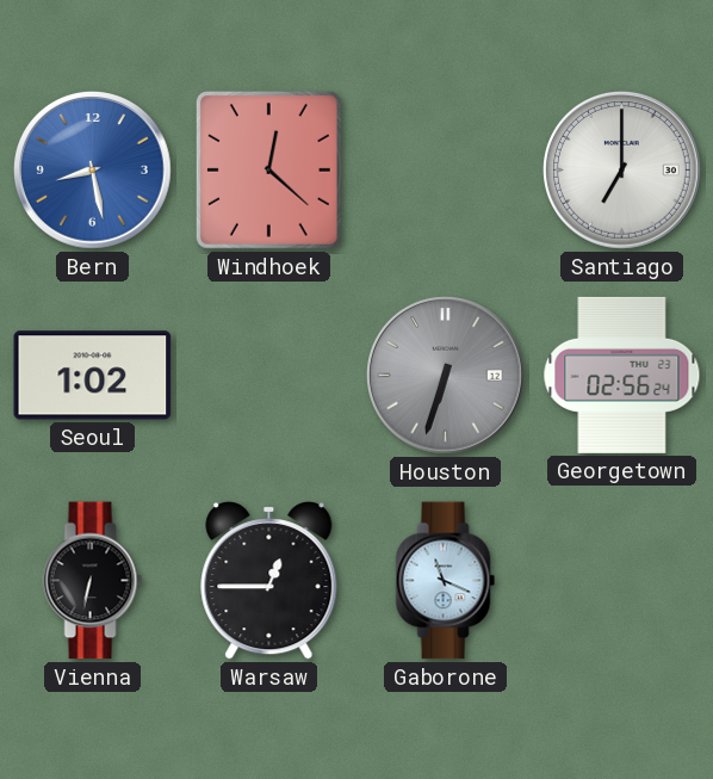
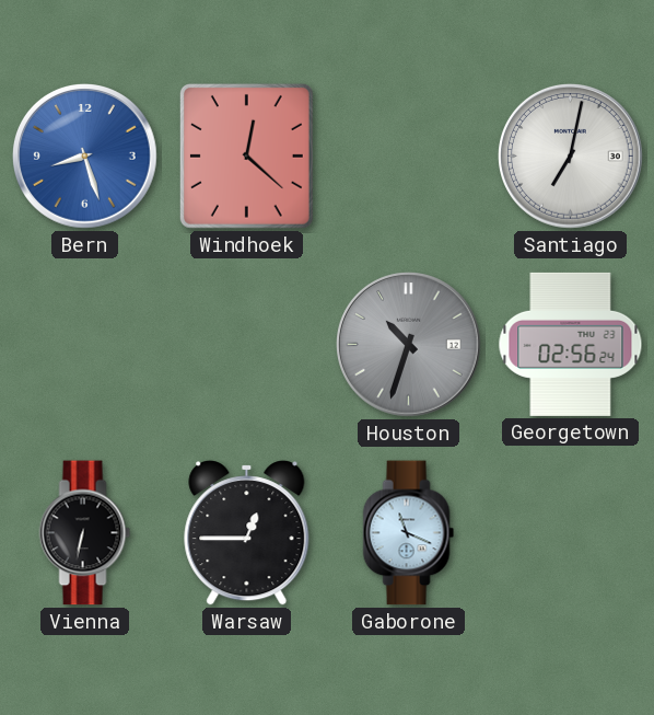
Bern: 8:28 -> 8:27
Santiago: 7:00 -> 7:02
Seoul: 1:02 -> none
Houston: 6:33 -> 10:33
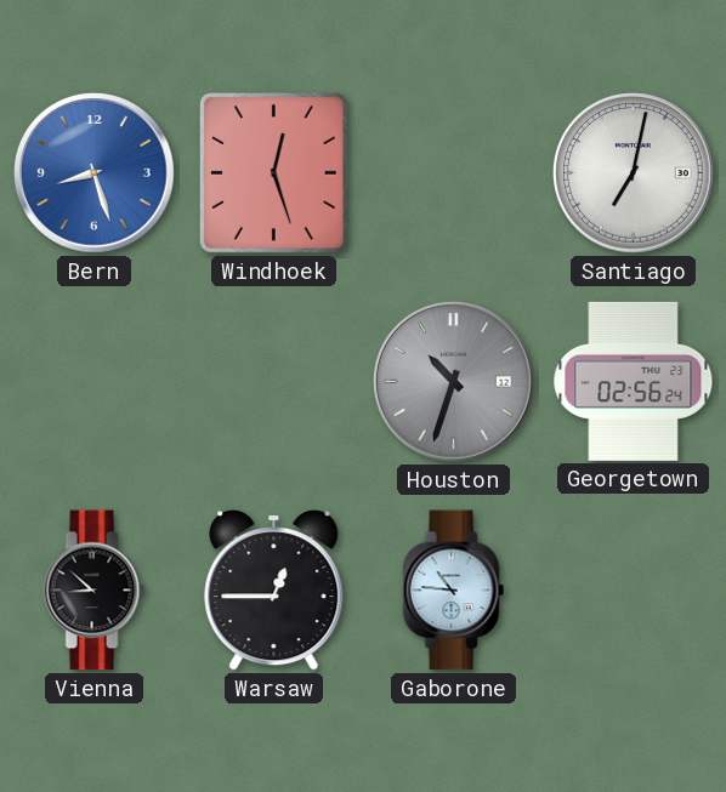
Windhoek: 12:22 -> 12:27
Vienna: 6:32 -> 8:52
Gaborone: 11:19 -> 10:46
